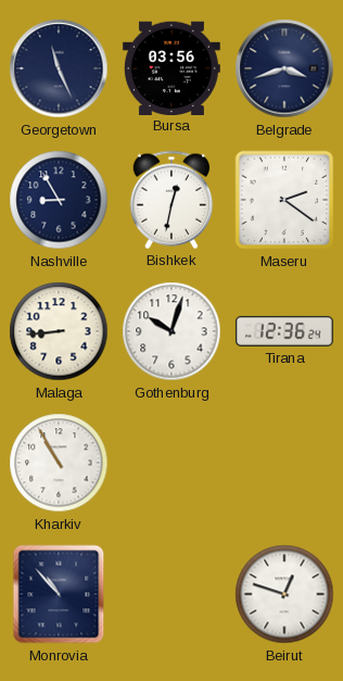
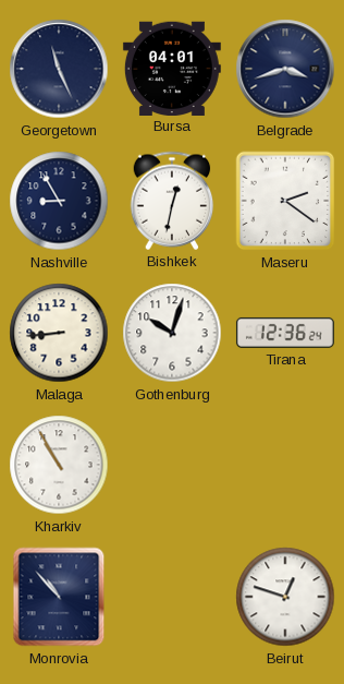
Bursa: 03:56 -> 04:01
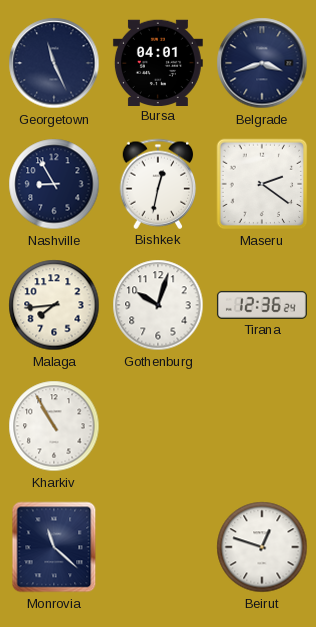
Malaga: 8:44 -> 7:44
Monrovia: 10:53 -> 11:22
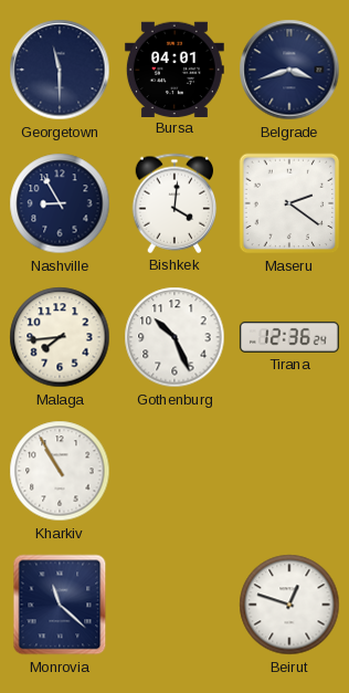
Georgetown: 11:26 -> 11:30
Bishkek: 12:32 -> 4:01
Gothenburg: 10:03 -> 10:26
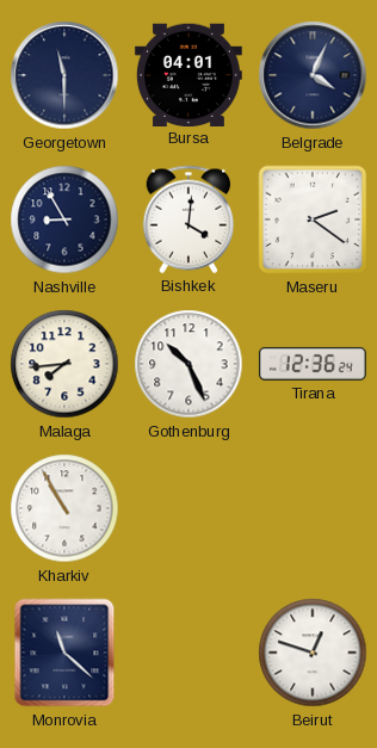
Belgrade: 3:42 -> 4:04
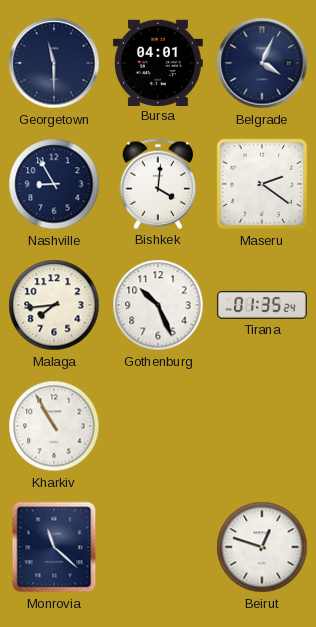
Tirana: 12:36 -> 01:35
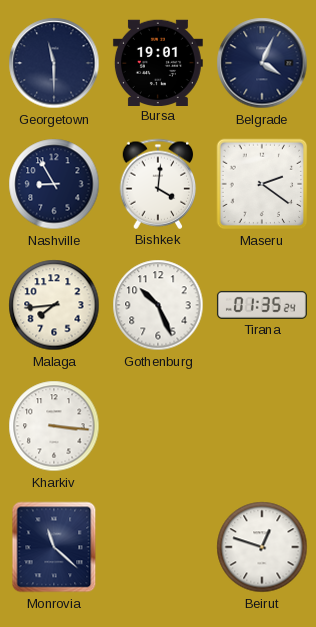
Bursa: 04:01 -> 19:01
Kharkiv: 10:55 -> 3:16
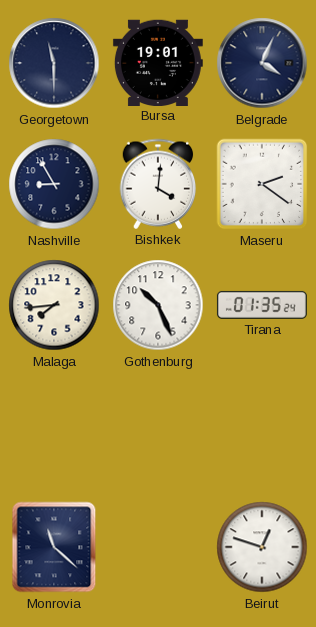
Kharkiv: 3:16 -> none
